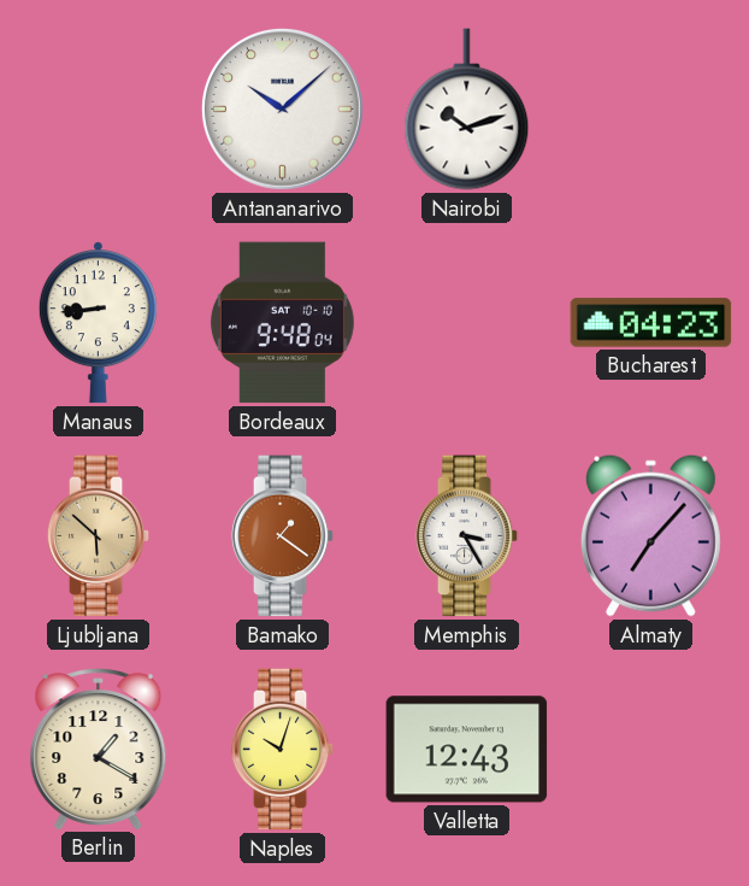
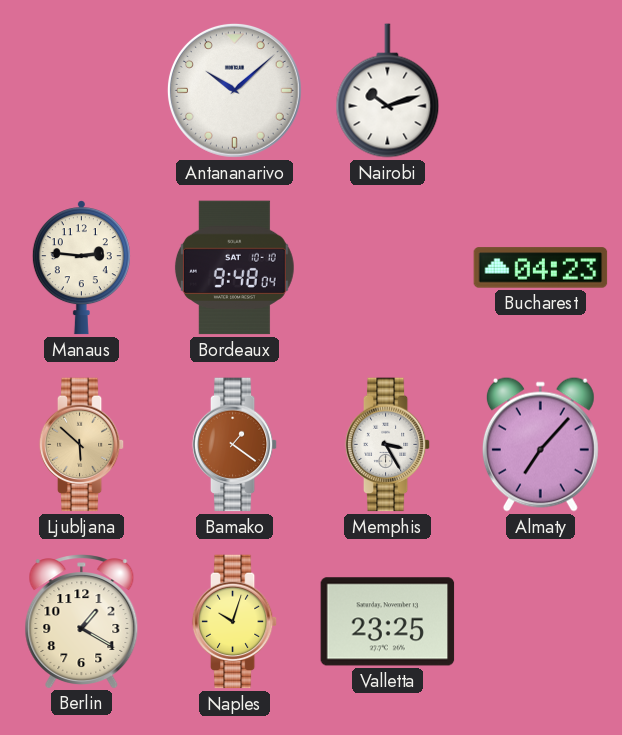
Manaus: 8:44 -> 2:46
Valletta: 12:43 -> 23:25
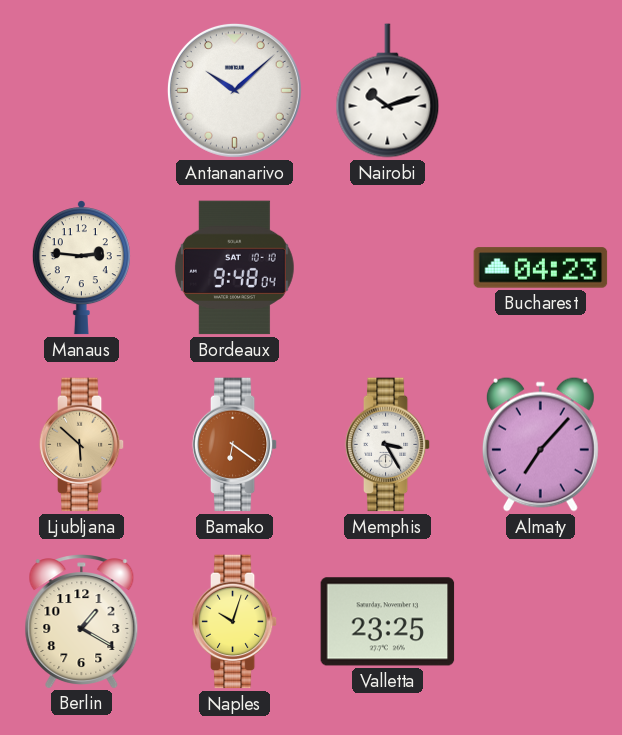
Bamako: 1:21 -> 6:21
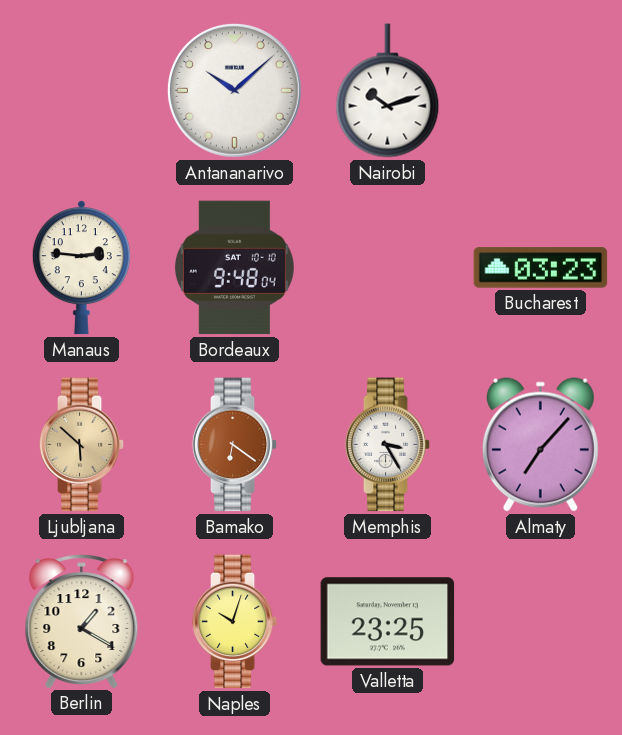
Bucharest: 04:23 -> 03:23
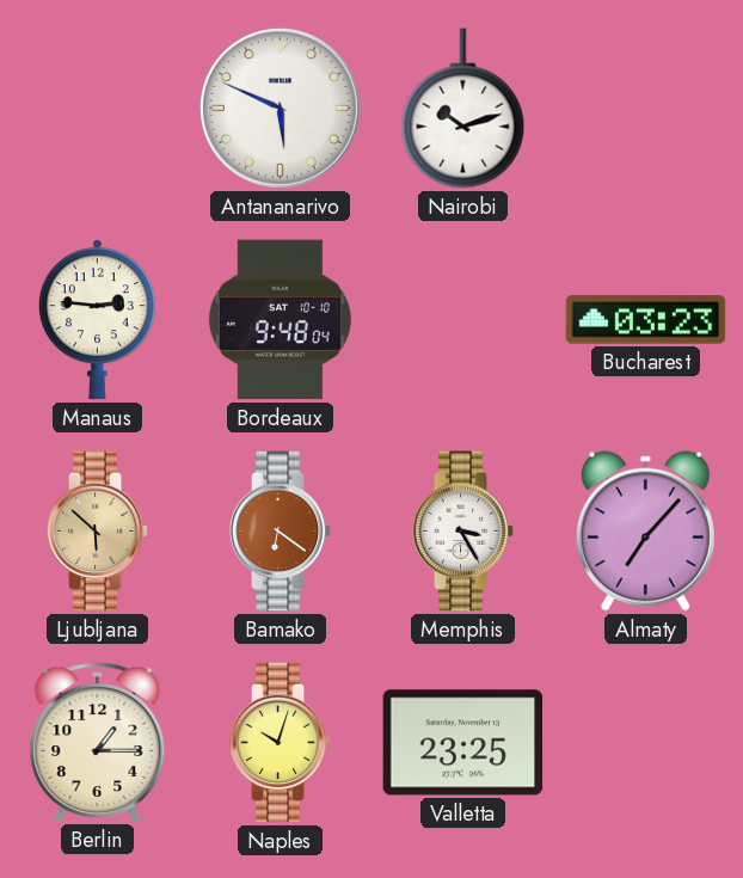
Antananarivo: 10:08 -> 5:49
Berlin: 1:20 -> 1:15
